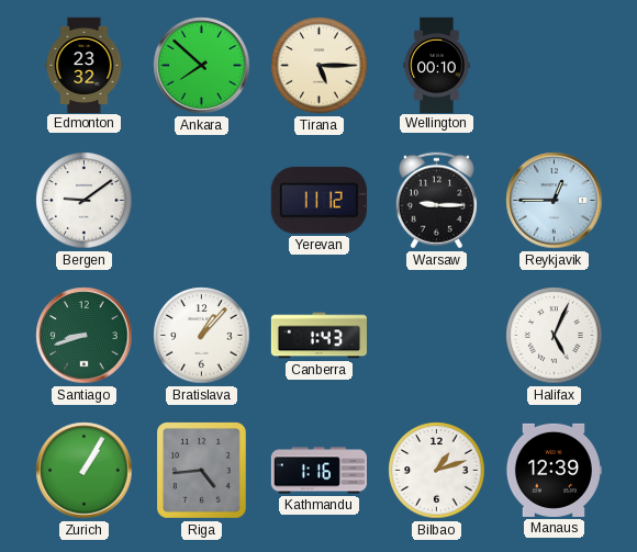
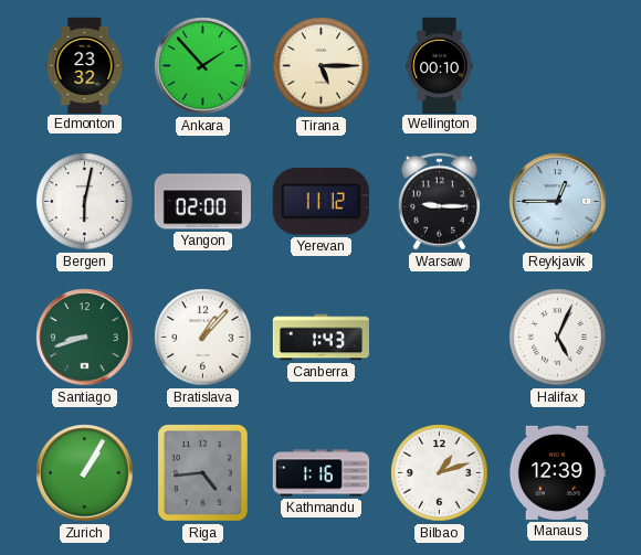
Ankara: 7:52 -> 1:53
Bergen: 9:09 -> 6:02
Yangon: none -> 02:00
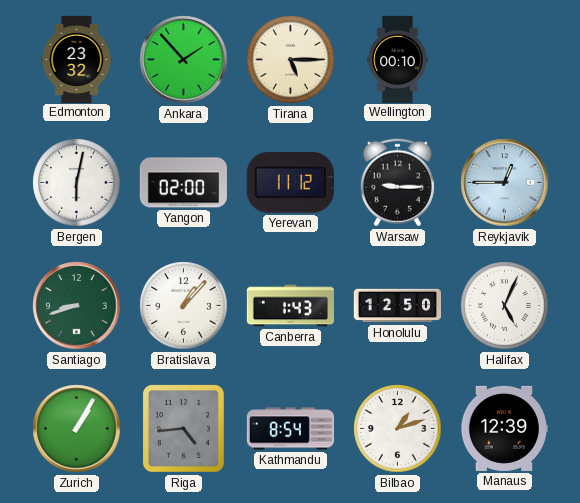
Honolulu: none -> 12:50
Kathmandu: 1:16 -> 8:54
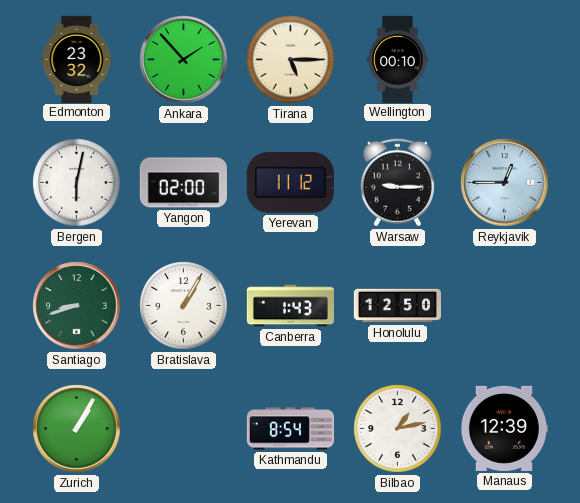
Bratislava: 1:07 -> 1:05
Halifax: 5:04 -> none
Riga: 4:44 -> none
Bilbao: 1:12 -> 1:13
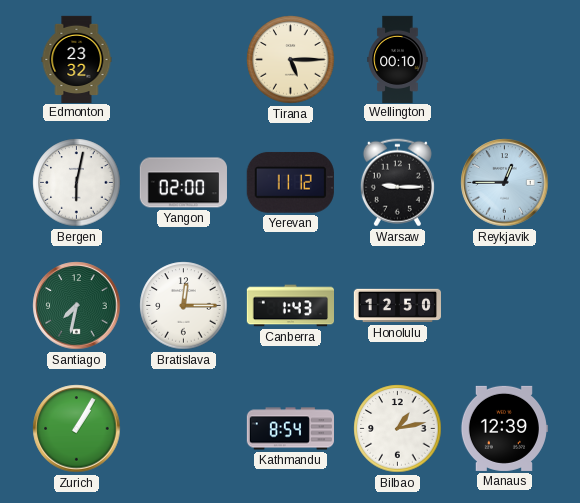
Ankara: 1:53 -> none
Santiago: 8:42 -> 7:32
Bratislava: 1:05 -> 12:15
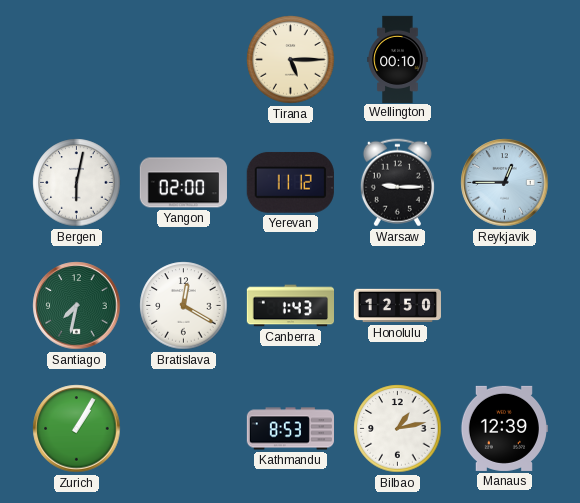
Edmonton: 23:32 -> none
Bratislava: 12:15 -> 12:20
Kathmandu: 8:54 -> 8:53
